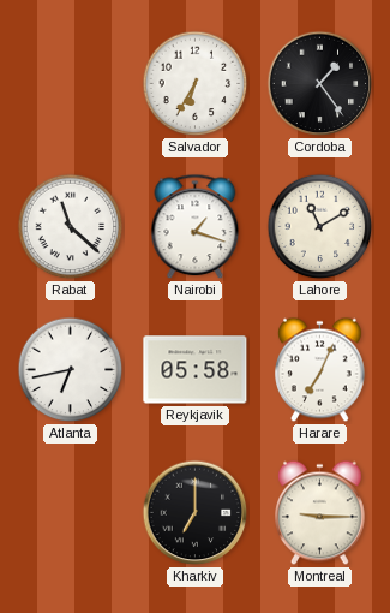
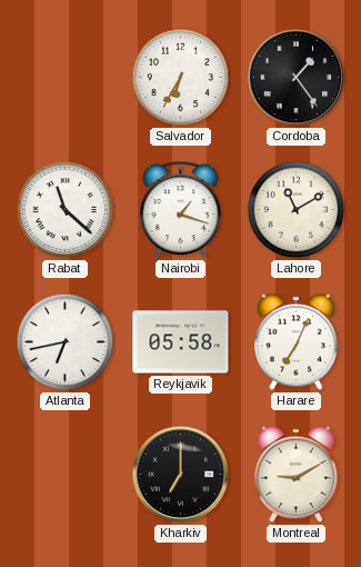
Montreal: 9:15 -> 9:10
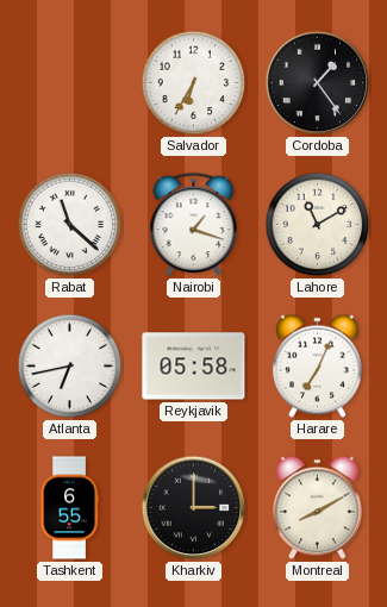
Tashkent: none -> 6:55
Kharkiv: 7:00 -> 3:00
Montreal: 9:10 -> 8:10
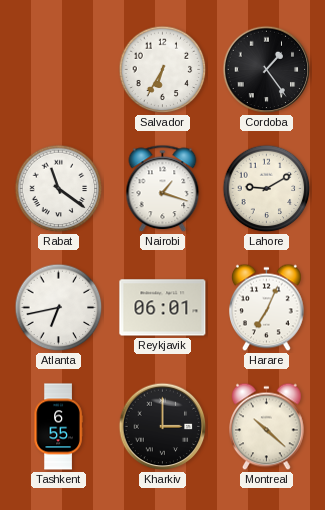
Rabat: 11:22 -> 11:21
Lahore: 11:10 -> 9:10
Reykjavik: 05:58 -> 06:01
Montreal: 8:10 -> 10:22
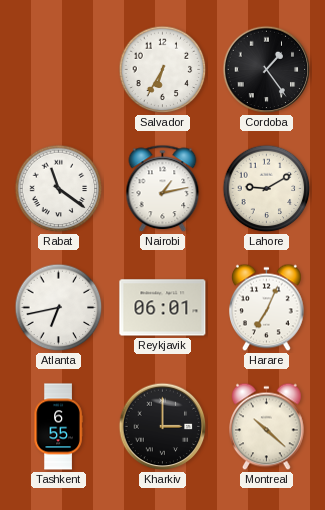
Nairobi: 1:18 -> 1:13
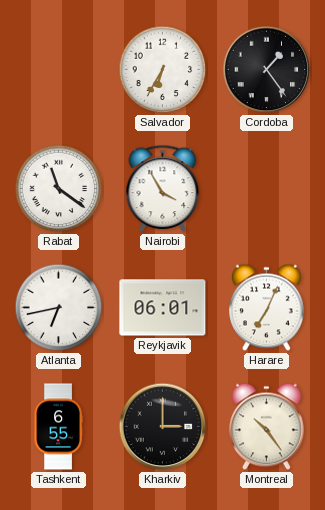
Nairobi: 1:13 -> 3:55
Lahore: 9:10 -> none
Montreal: 10:22 -> 10:24
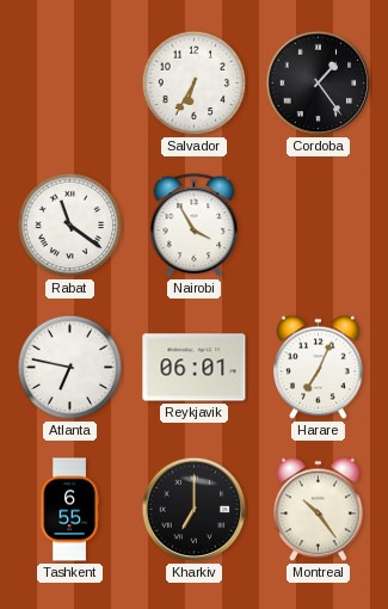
Atlanta: 6:43 -> 6:47
Kharkiv: 3:00 -> 7:00
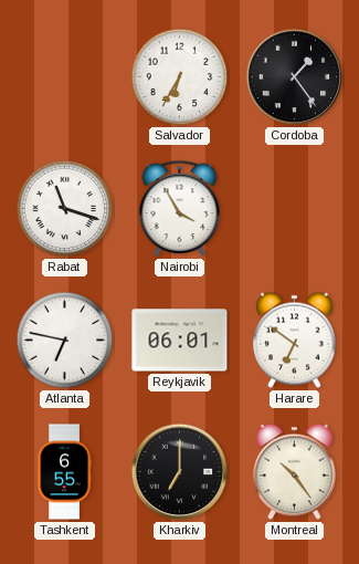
Rabat: 11:21 -> 11:18
Harare: 7:04 -> 6:51
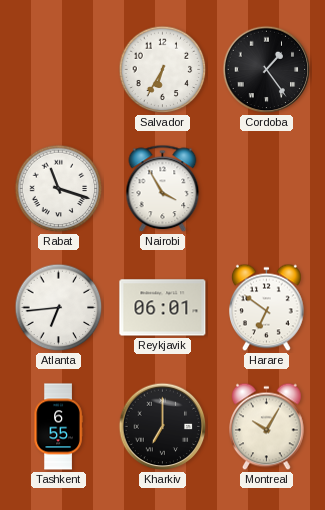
Atlanta: 6:47 -> 6:44
Montreal: 10:24 -> 10:05
